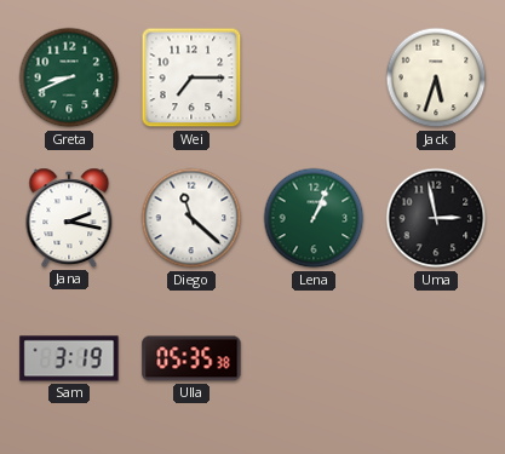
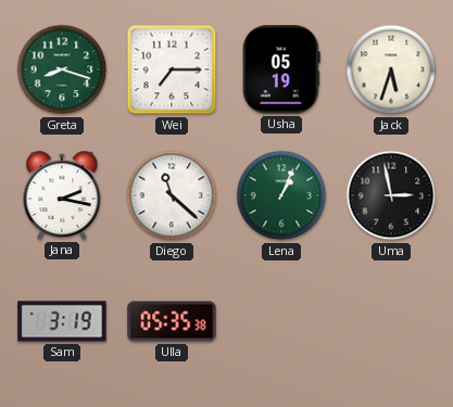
Greta: 8:41 -> 8:18
Usha: none -> 05:19
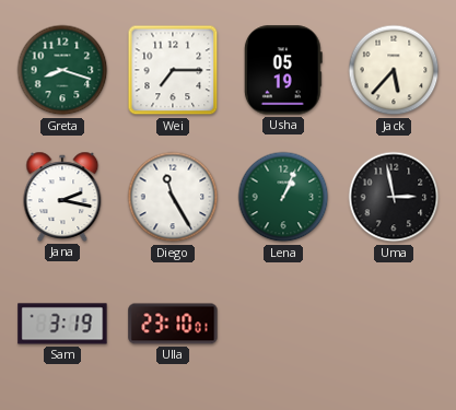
Jack: 5:33 -> 5:37
Diego: 11:22 -> 11:25
Ulla: 05:35 -> 23:10
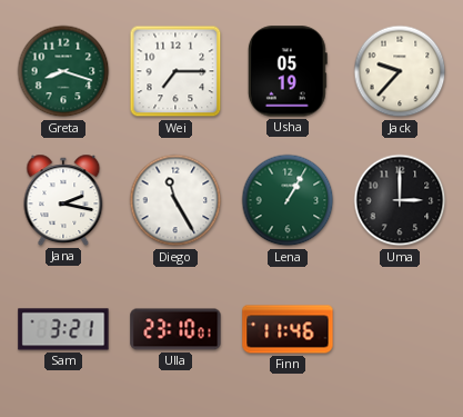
Jack: 5:37 -> 9:37
Lena: 1:04 -> 1:05
Uma: 2:58 -> 3:00
Sam: 3:19 -> 3:21
Finn: none -> 11:46
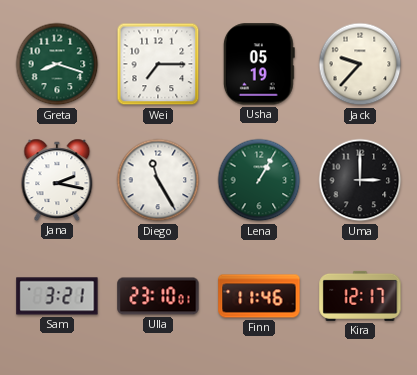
Kira: none -> 12:17
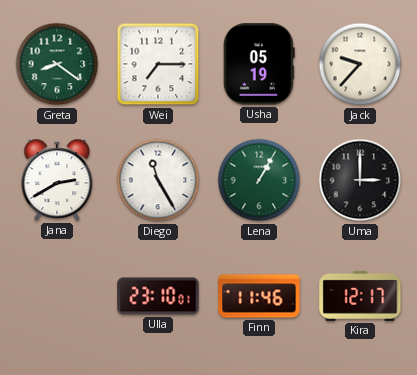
Greta: 8:18 -> 8:21
Jana: 2:17 -> 2:40
Sam: 3:21 -> none
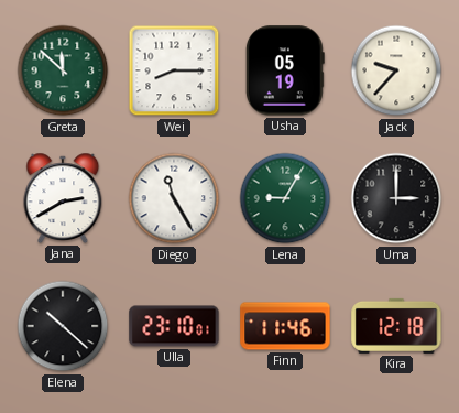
Greta: 8:21 -> 11:52
Wei: 7:15 -> 8:15
Lena: 1:05 -> 9:05
Elena: none -> 10:22
Kira: 12:17 -> 12:18
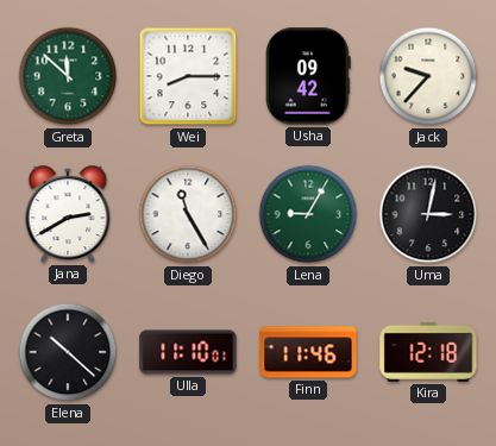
Usha: 05:19 -> 09:42
Uma: 3:00 -> 3:02
Ulla: 23:10 -> 11:10
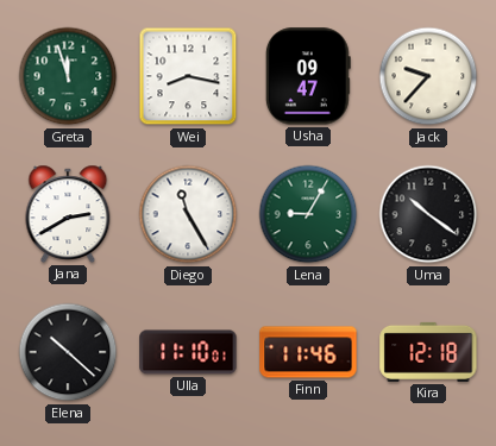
Greta: 11:52 -> 11:57
Wei: 8:15 -> 8:17
Usha: 09:42 -> 09:47
Uma: 3:02 -> 10:21
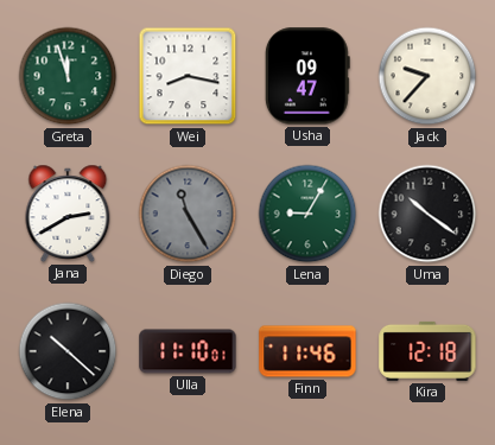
Diego dial: white -> grey
